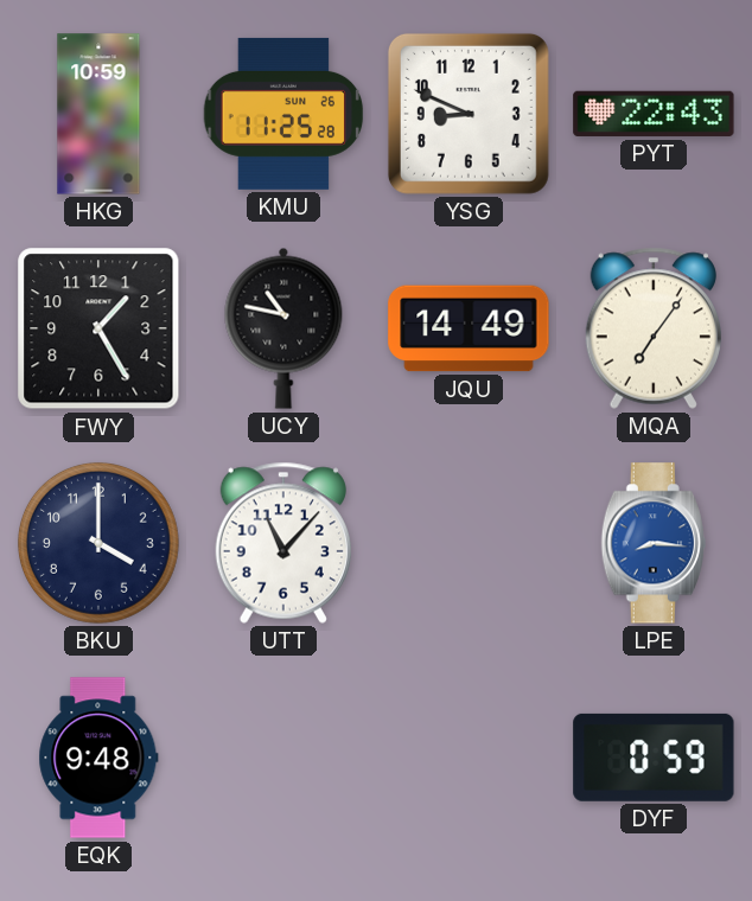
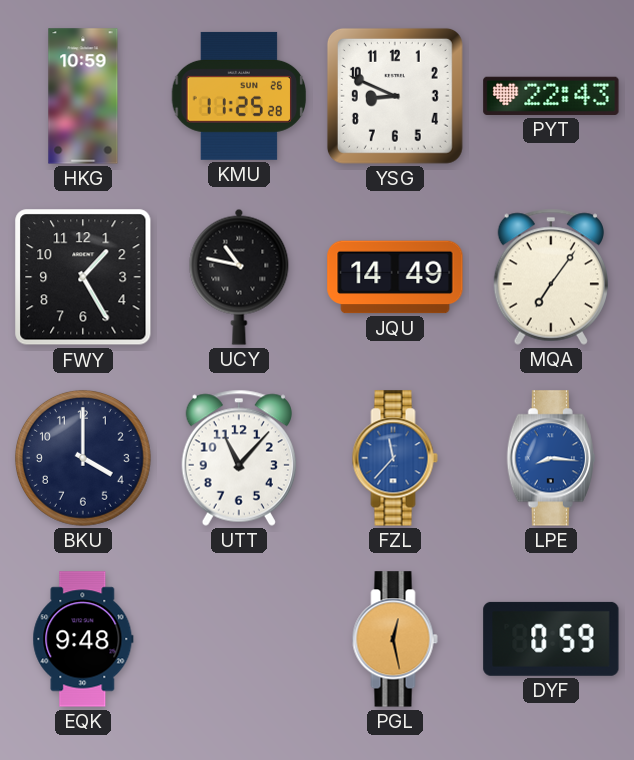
FZL: none -> 11:37
PGL: none -> 12:28
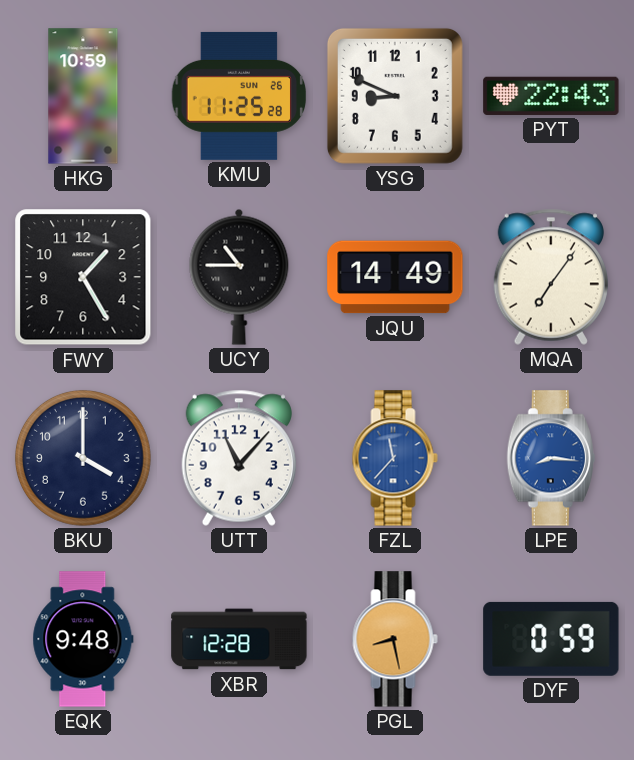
UCY: 10:47 -> 10:45
XBR: none -> 12:28
PGL: 12:28 -> 8:28
